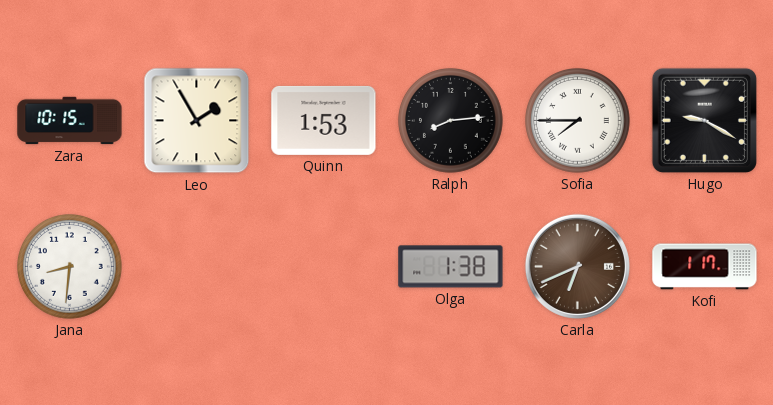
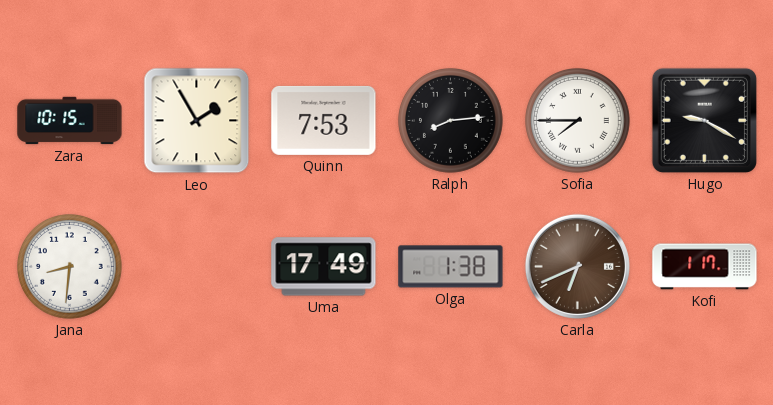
Quinn: 1:53 -> 7:53
Uma: none -> 17:49
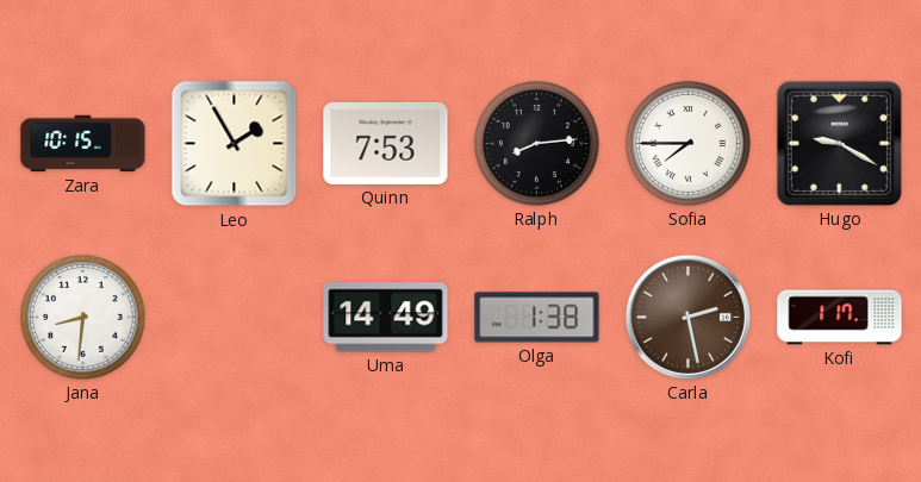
Uma: 17:49 -> 14:49
Carla: 6:41 -> 2:28
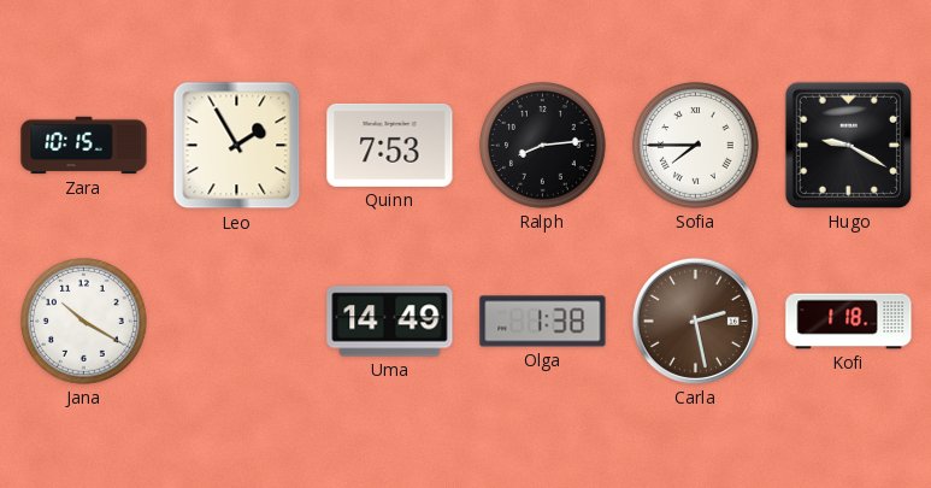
Jana: 8:31 -> 10:20
Kofi: 1:17 -> 1:18
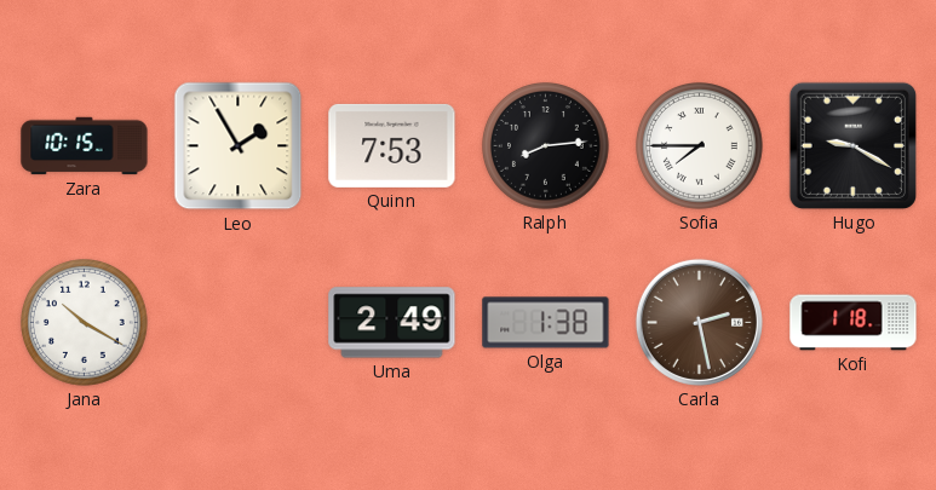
Uma: 14:49 -> 2:49
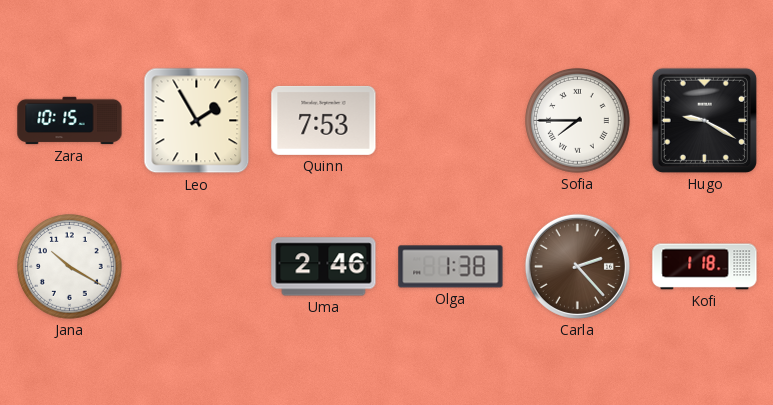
Ralph: 8:14 -> none
Uma: 2:49 -> 2:46
Carla: 2:28 -> 2:23
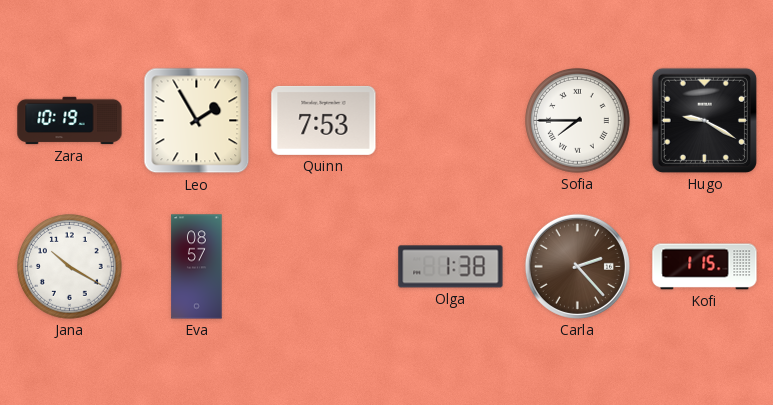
Zara: 10:15 -> 10:19
Eva: none -> 08:57
Uma: 2:46 -> none
Kofi: 1:18 -> 1:15
